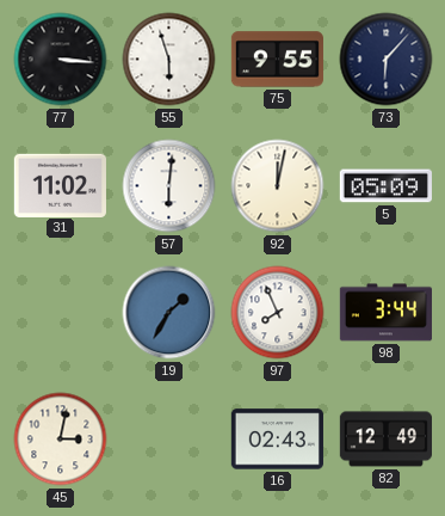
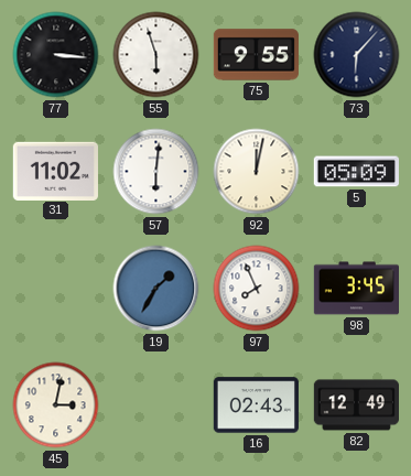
98: 3:44 -> 3:45
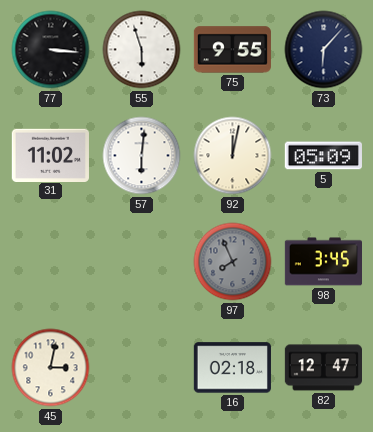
19: 1:35 -> none
97 dial: white -> grey
16: 02:43 -> 02:18
82: 12:49 -> 12:47
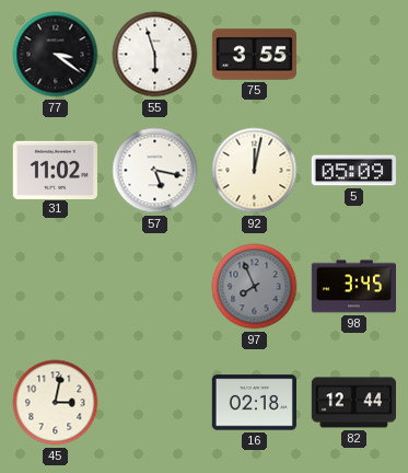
77: 3:16 -> 3:21
75: 9:55 -> 3:55
73: 6:07 -> none
57: 6:01 -> 5:17
82: 12:47 -> 12:44
